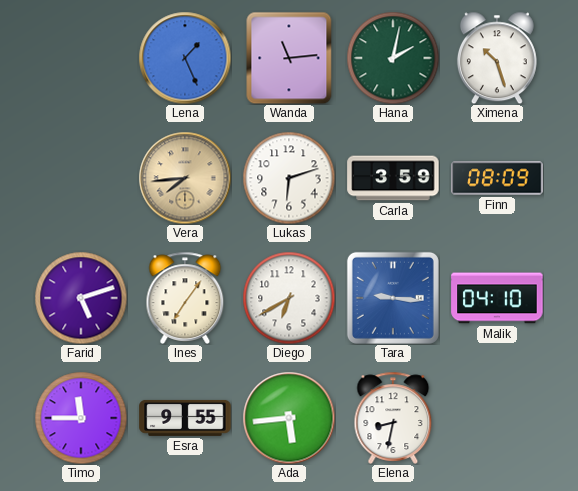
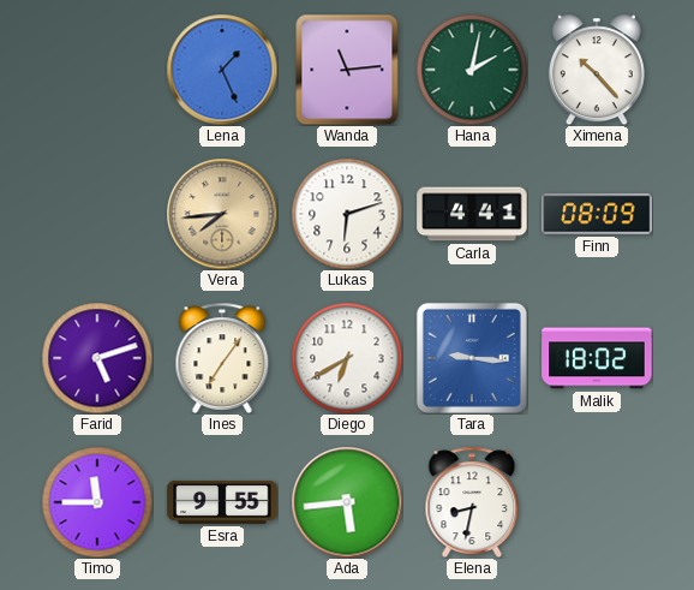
Ximena: 10:27 -> 10:23
Carla: 3:59 -> 4:41
Malik: 04:10 -> 18:02
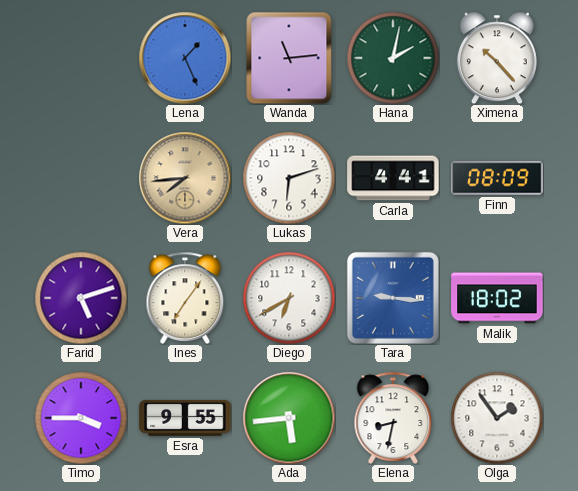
Timo: 11:45 -> 3:45
Olga: none -> 1:54
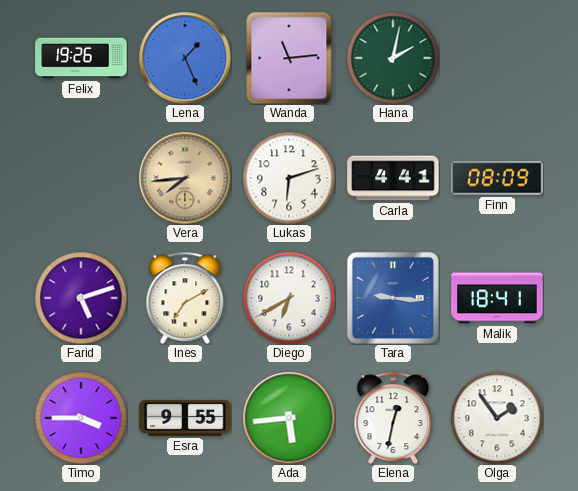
Felix: none -> 19:26
Ximena: 10:23 -> none
Ines: 7:06 -> 7:10
Malik: 18:02 -> 18:41
Elena: 8:32 -> 12:32
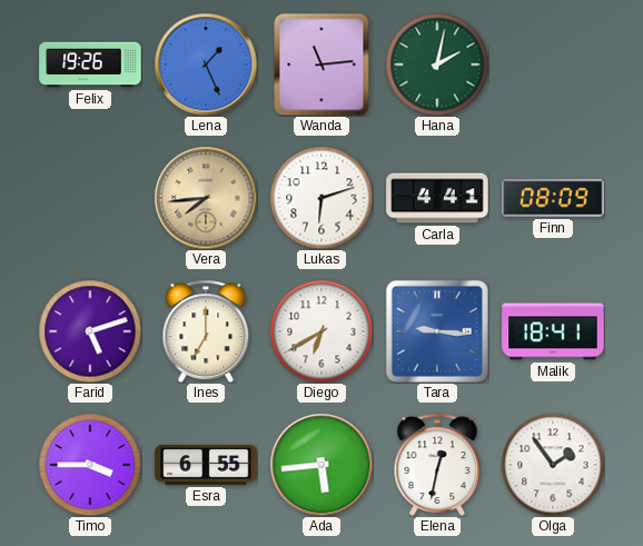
Ines: 7:10 -> 7:00
Esra: 9:55 -> 6:55
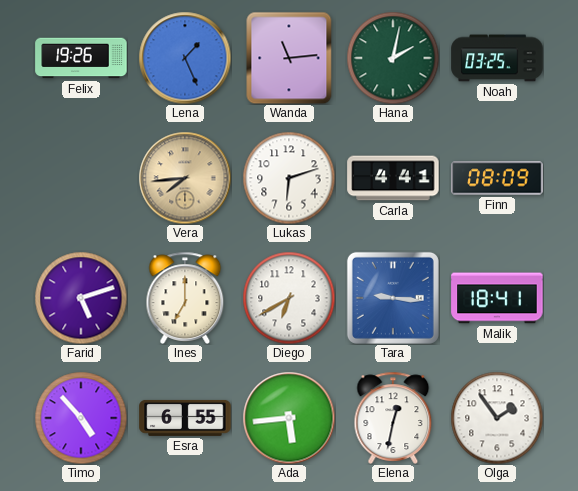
Noah: none -> 03:25
Timo: 3:45 -> 4:53
